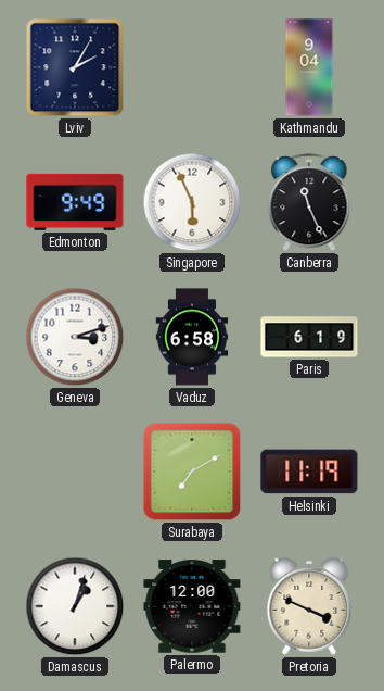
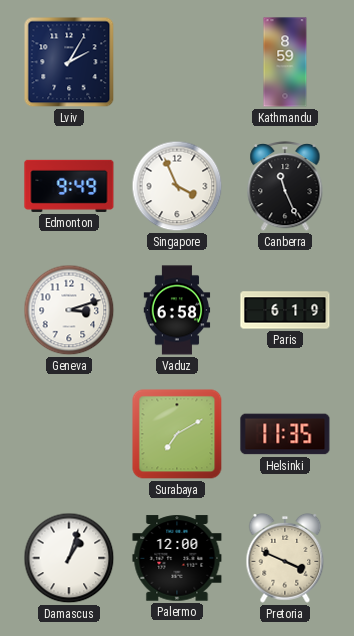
Kathmandu: 9:04 -> 8:59
Singapore: 5:56 -> 3:56
Helsinki: 11:19 -> 11:35
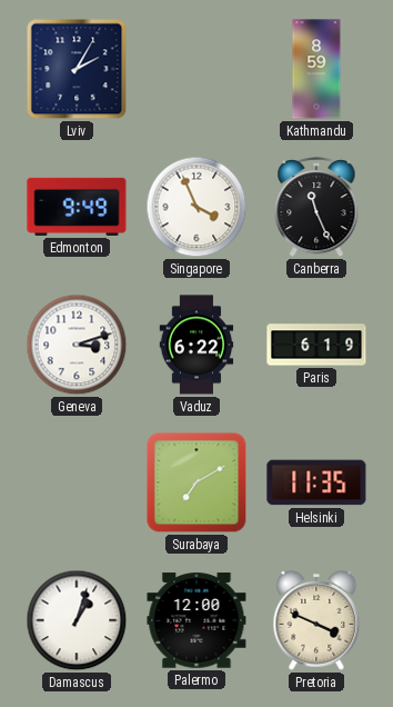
Vaduz: 6:58 -> 6:22
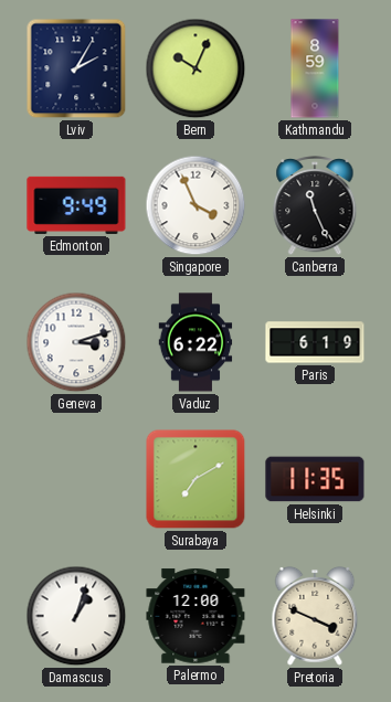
Bern: none -> 10:04
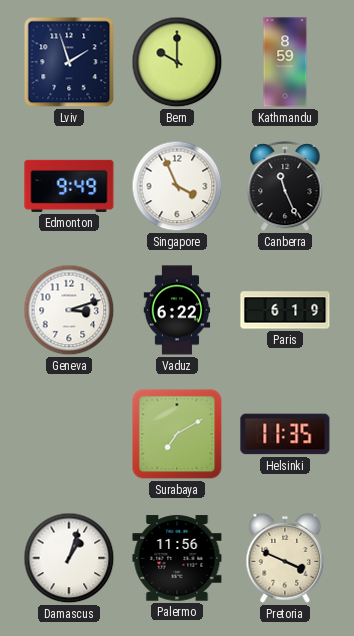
Lviv: 2:05 -> 1:57
Bern: 10:04 -> 10:00
Palermo: 12:00 -> 11:56
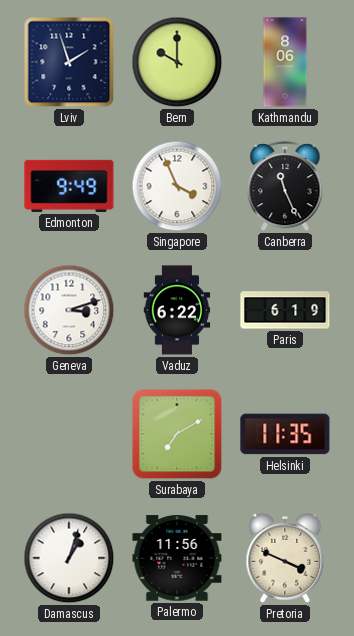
Kathmandu: 8:59 -> 8:06
